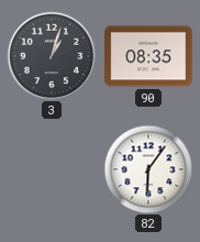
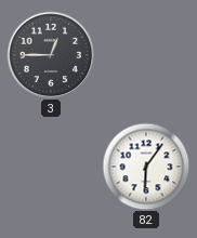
3: 1:03 -> 12:45
90: 08:35 -> none
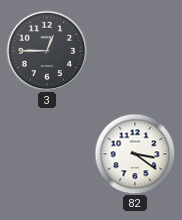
82: 6:06 -> 3:21
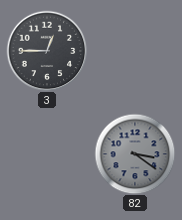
82 dial: white -> grey
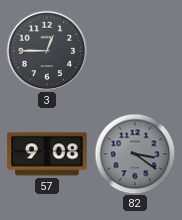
57: none -> 9:08
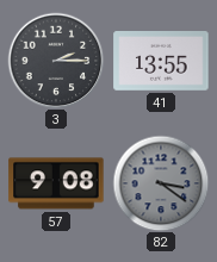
3: 12:45 -> 2:15
41: none -> 13:55
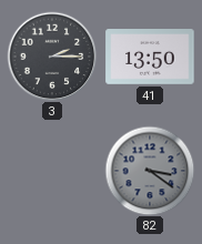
41: 13:55 -> 13:50
57: 9:08 -> none
